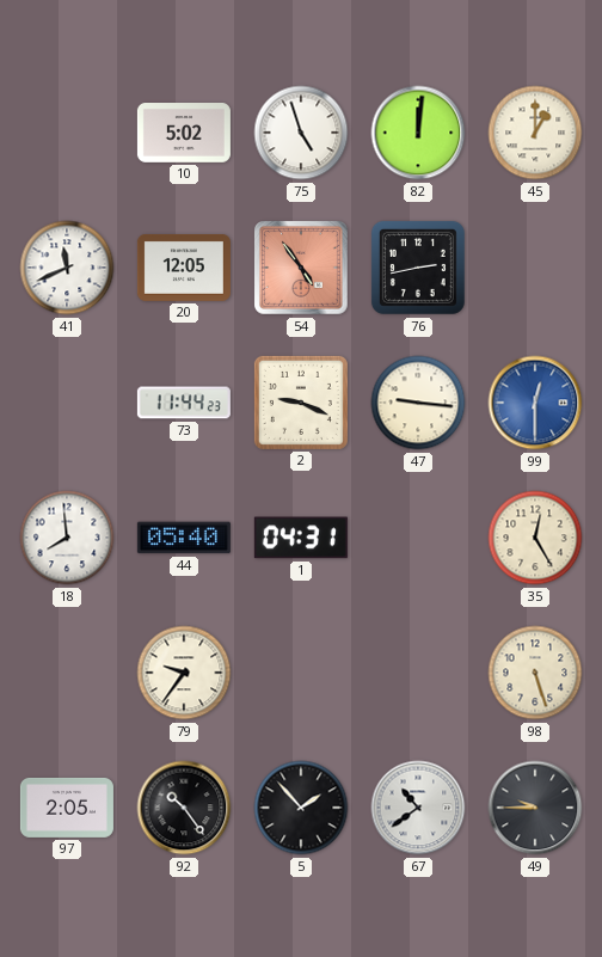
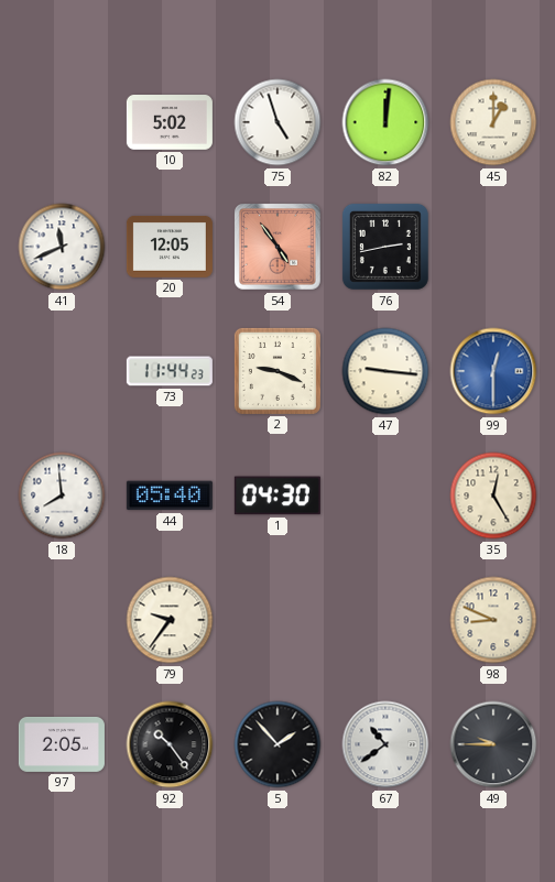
1: 04:31 -> 04:30
98: 5:27 -> 8:49
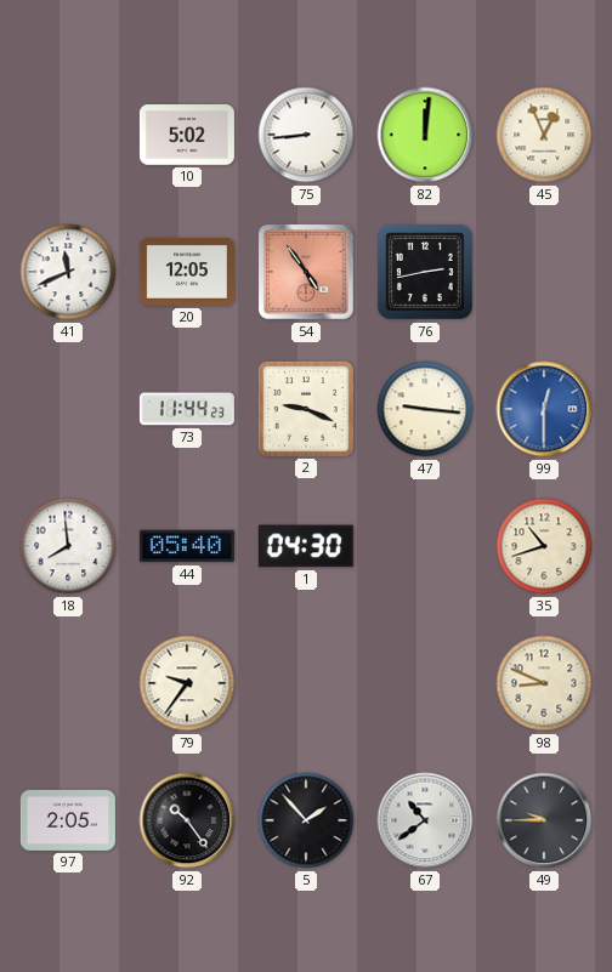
75: 4:57 -> 8:44
45: 1:00 -> 12:56
35: 12:25 -> 10:42
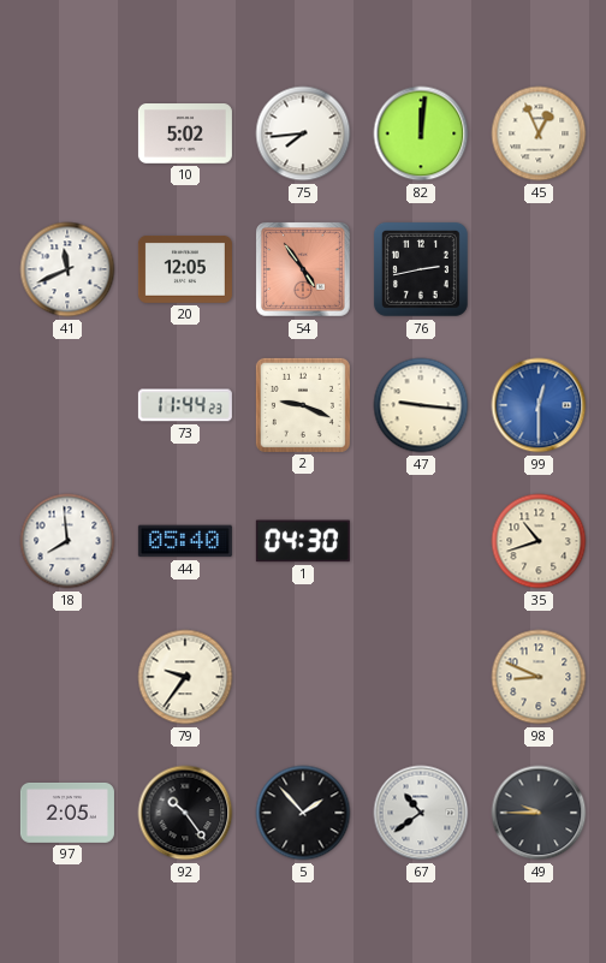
75: 8:44 -> 7:44
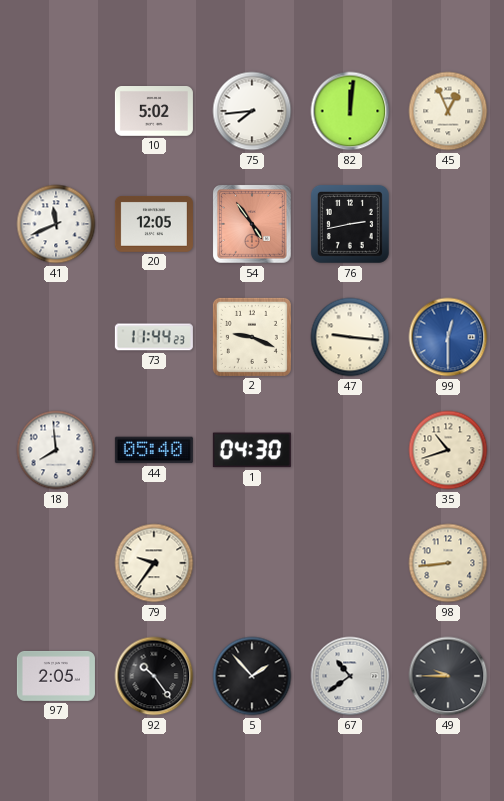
98: 8:49 -> 8:44
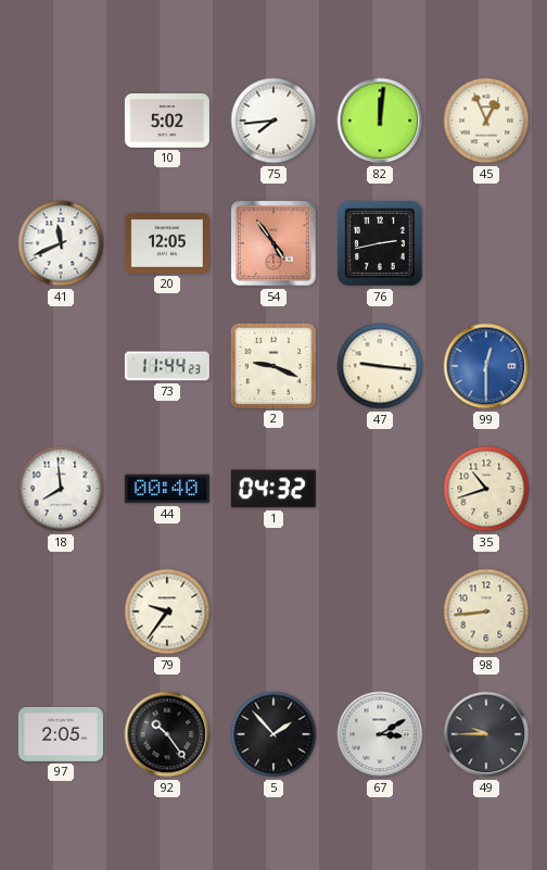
44: 05:40 -> 00:40
1: 04:30 -> 04:32
67: 10:39 -> 3:10
